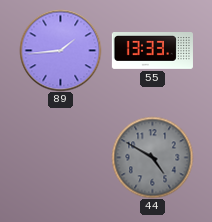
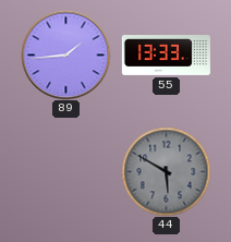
44: 4:50 -> 5:50
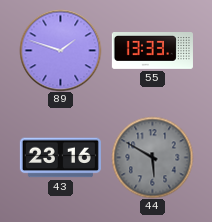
89: 1:44 -> 1:48
43: none -> 23:16
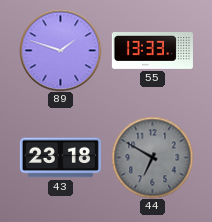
43: 23:16 -> 23:18
44: 5:50 -> 6:50
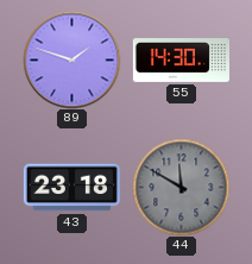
55: 13:33 -> 14:30
44: 6:50 -> 11:50
